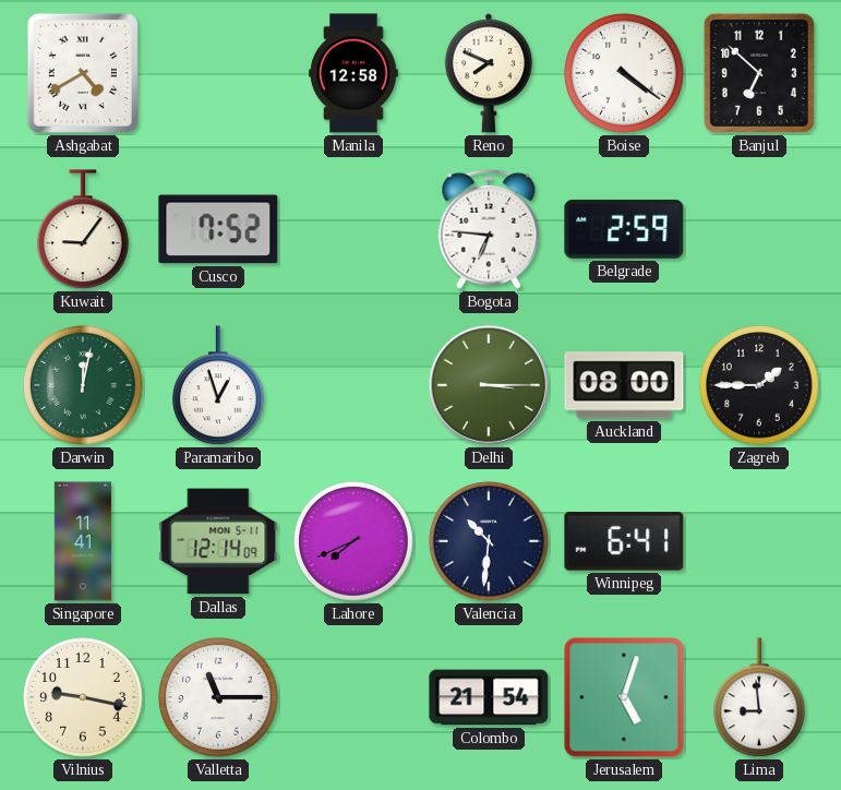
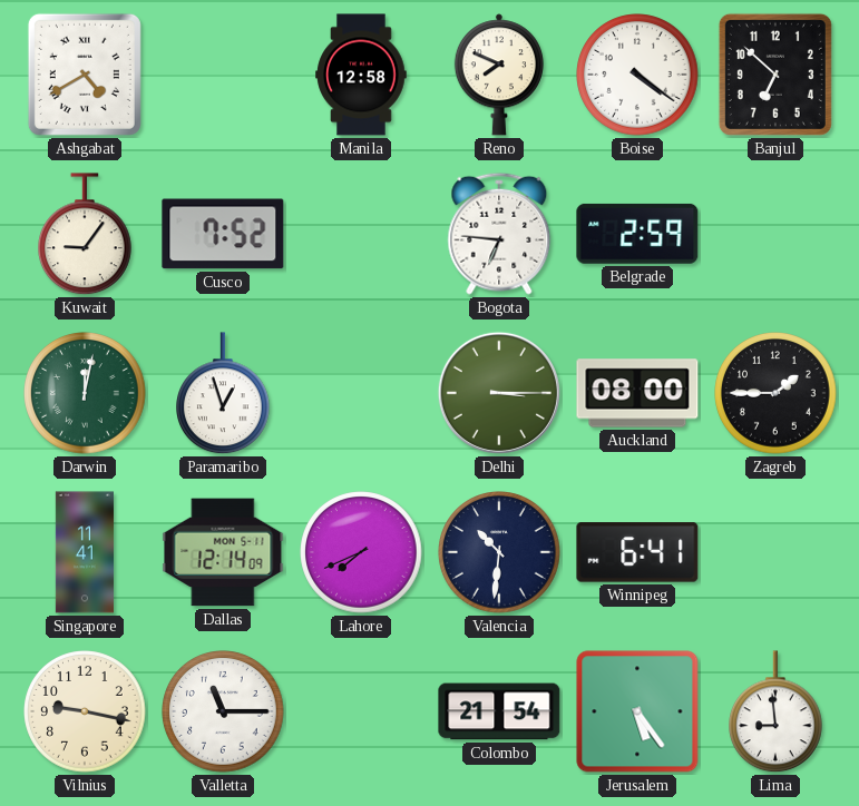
Jerusalem: 5:03 -> 5:24
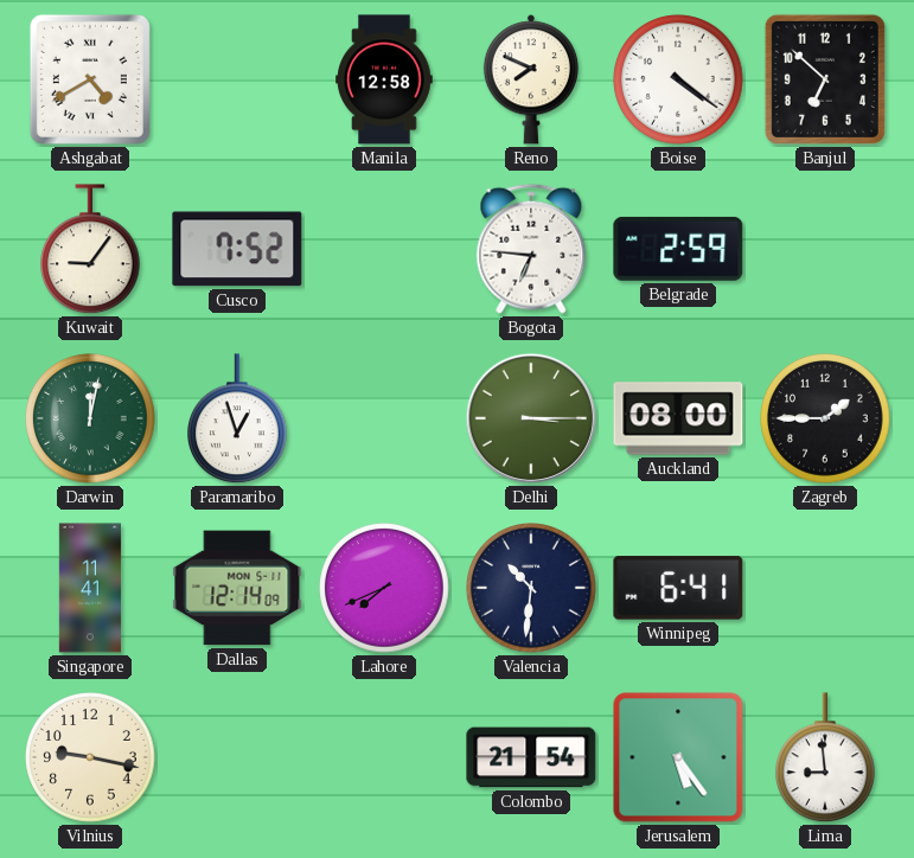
Valletta: 11:15 -> none
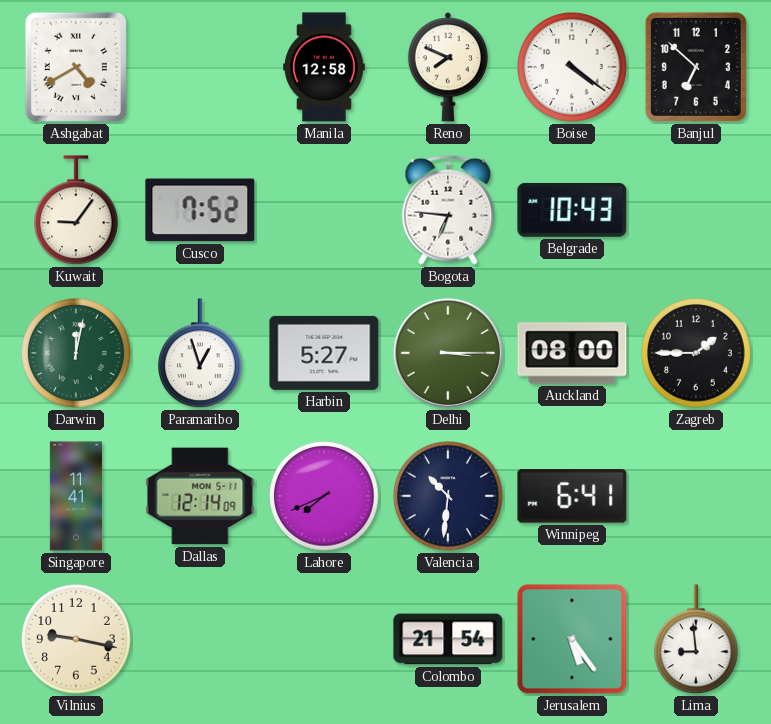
Belgrade: 2:59 -> 10:43
Harbin: none -> 5:27
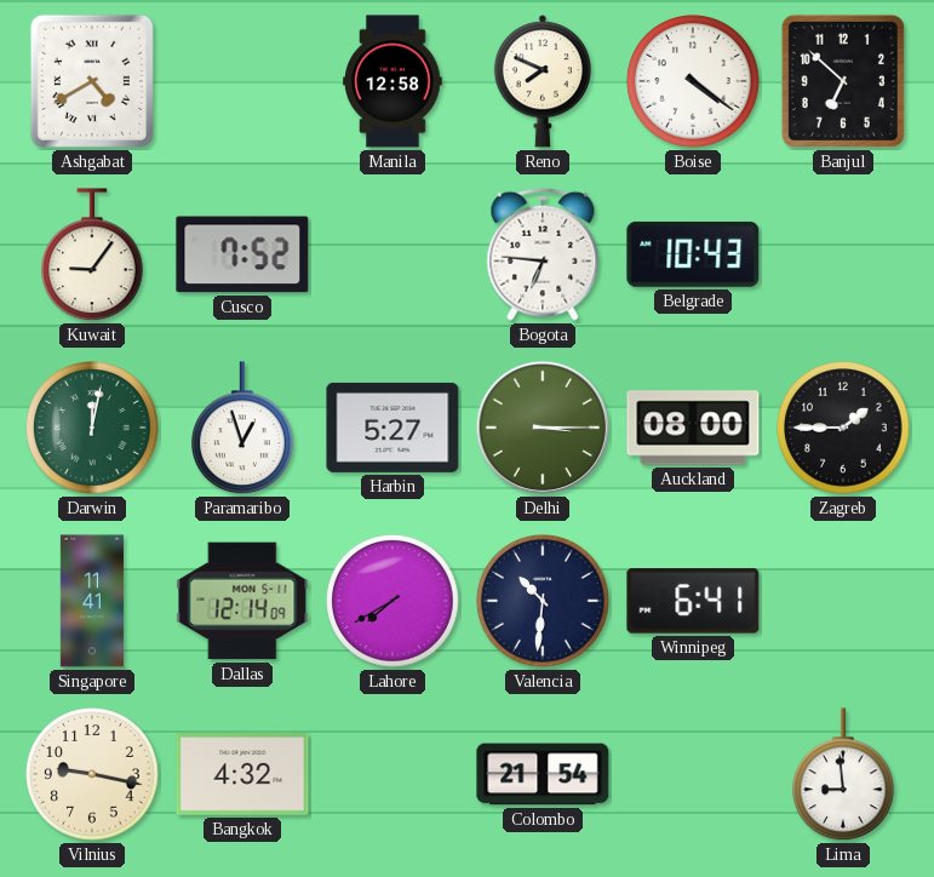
Lahore: 7:41 -> 7:40
Bangkok: none -> 4:32
Jerusalem: 5:24 -> none
